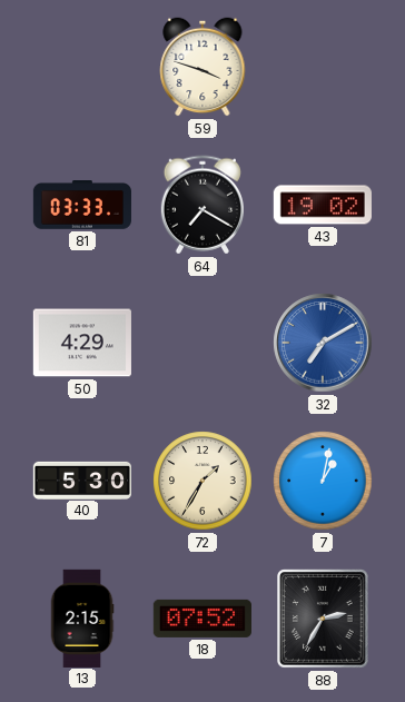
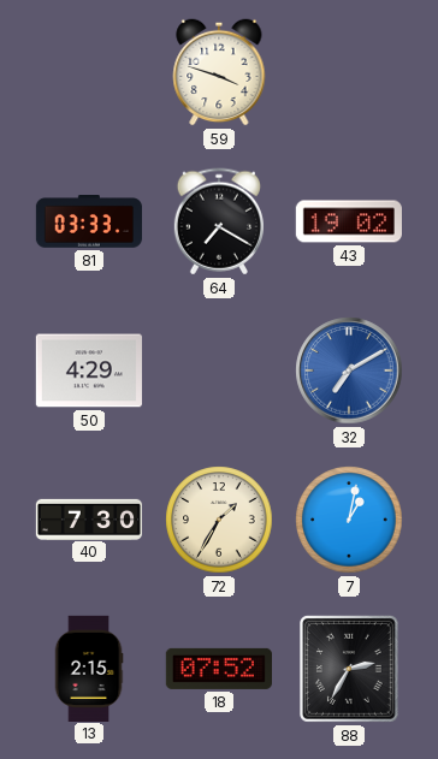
40: 5:30 -> 7:30
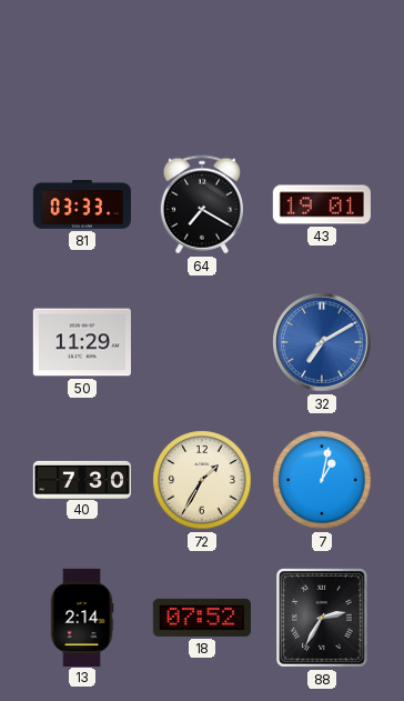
59: 3:48 -> none
43: 19:02 -> 19:01
50: 4:29 -> 11:29
13: 2:15 -> 2:14
